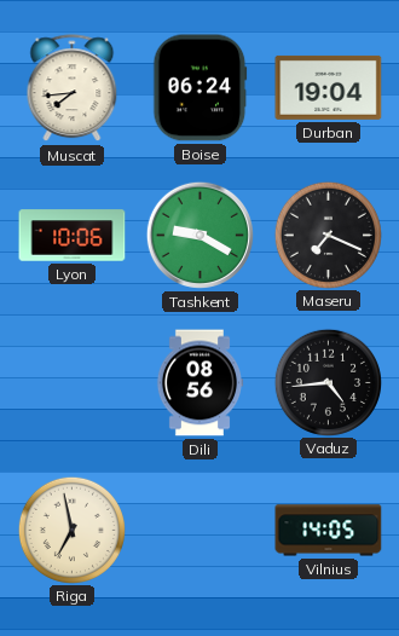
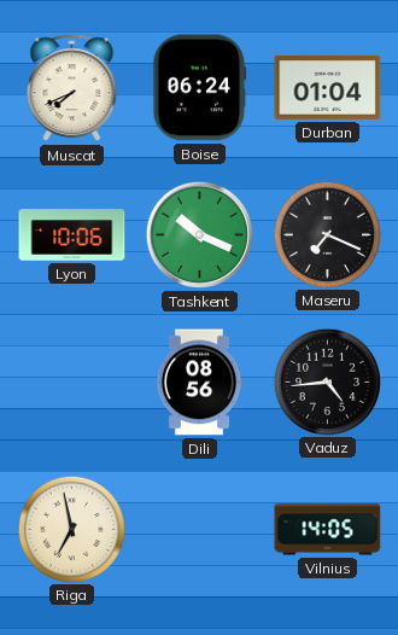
Muscat: 7:44 -> 7:41
Durban: 19:04 -> 01:04
Tashkent: 9:20 -> 10:19
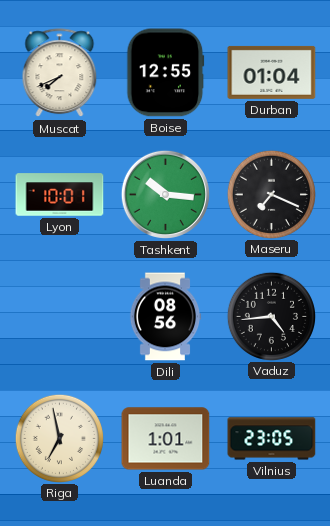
Boise: 06:24 -> 12:55
Lyon: 10:06 -> 10:01
Tashkent: 10:19 -> 10:16
Luanda: none -> 1:01
Vilnius: 14:05 -> 23:05
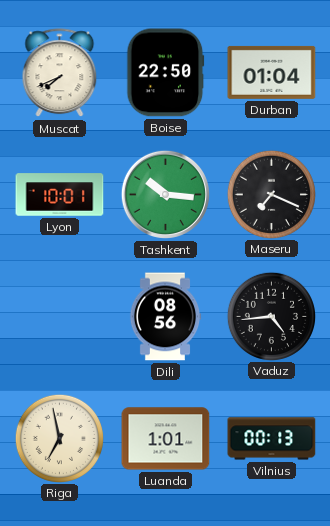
Boise: 12:55 -> 22:50
Vilnius: 23:05 -> 00:13
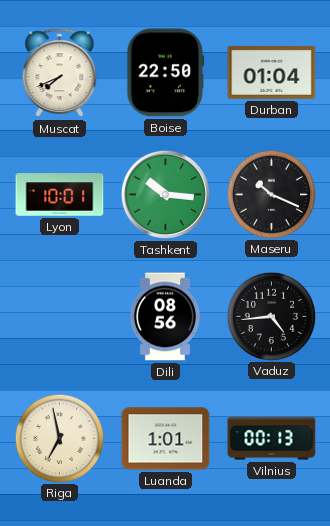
Maseru: 7:19 -> 10:19
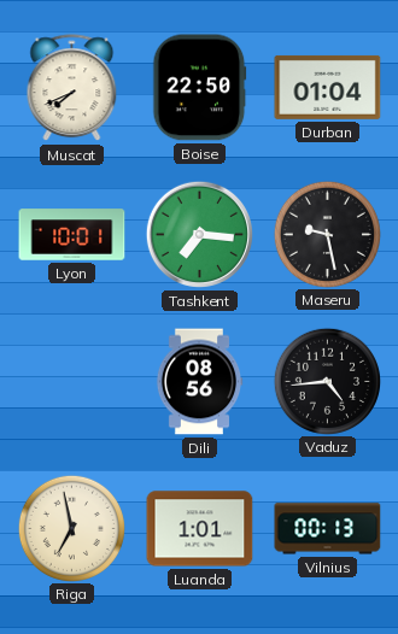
Tashkent: 10:16 -> 7:16
Maseru: 10:19 -> 9:28
